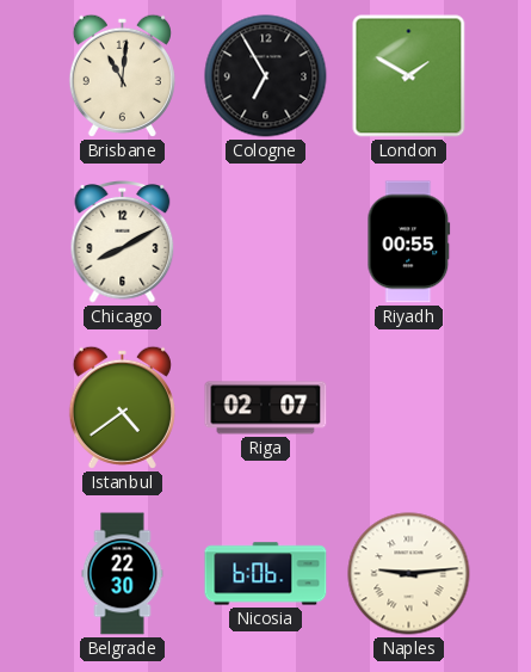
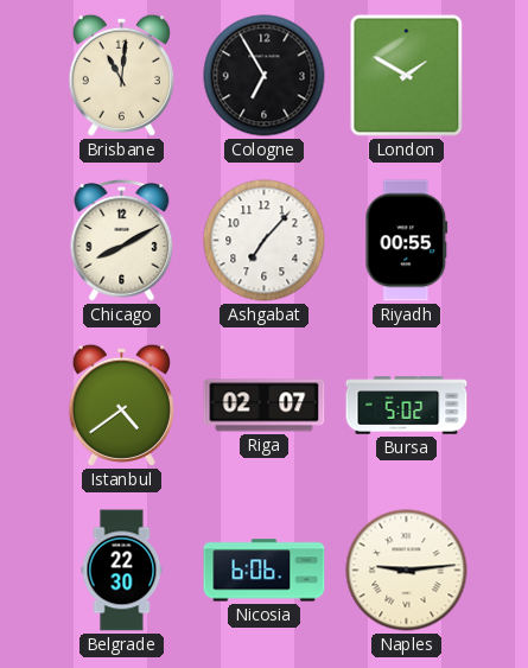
Ashgabat: none -> 7:07
Bursa: none -> 5:02
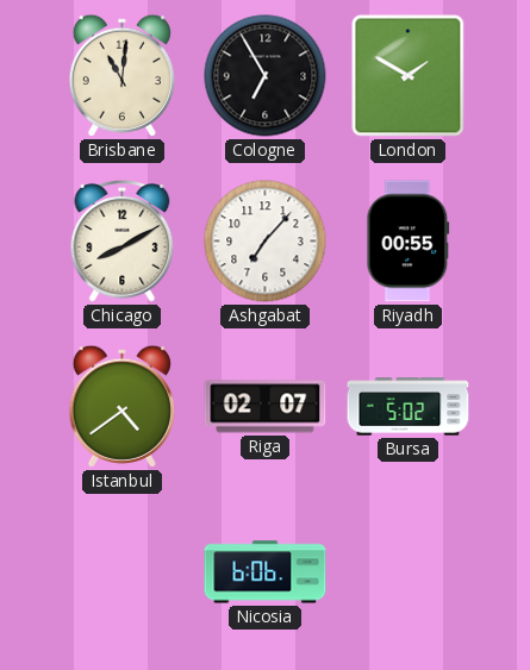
Belgrade: 22:30 -> none
Naples: 9:14 -> none
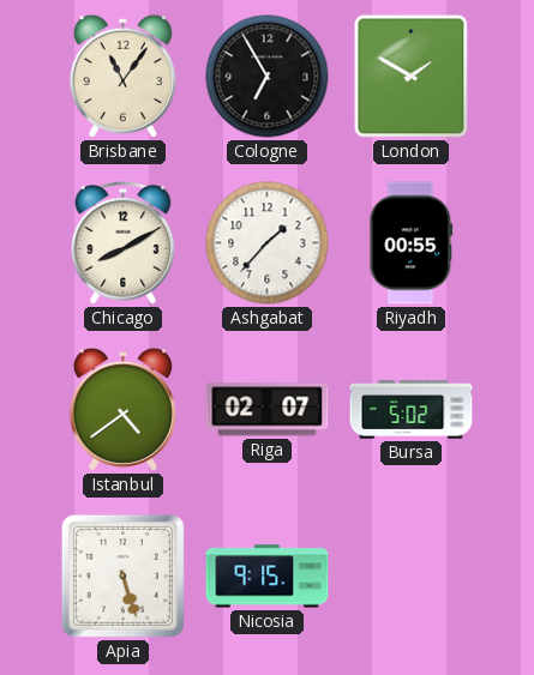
Brisbane: 11:01 -> 11:06
Ashgabat: 7:07 -> 1:37
Apia: none -> 5:27
Nicosia: 6:06 -> 9:15
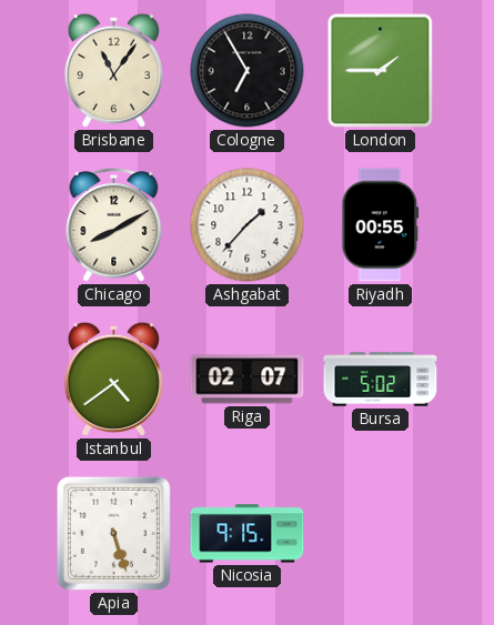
London: 1:50 -> 1:45
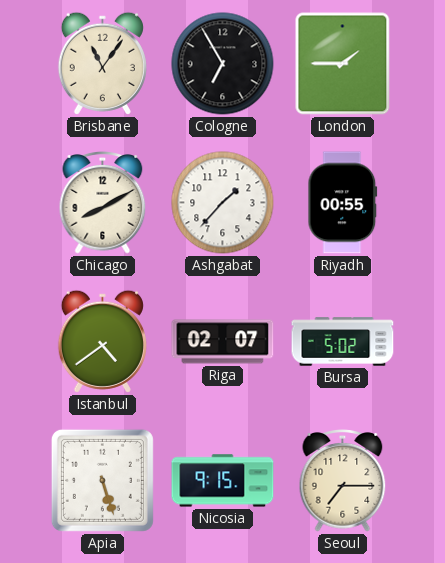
Seoul: none -> 7:15
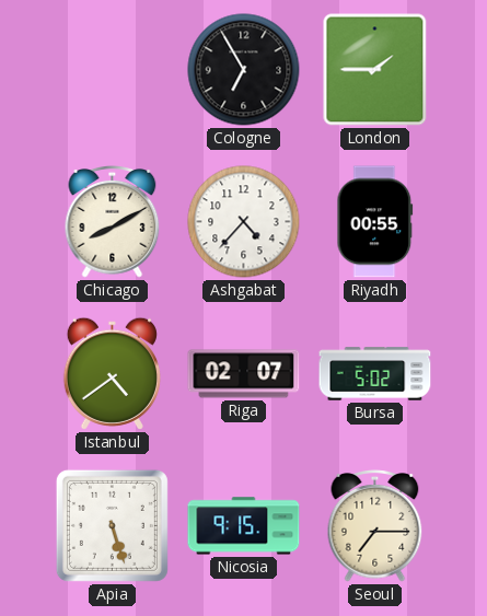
Brisbane: 11:06 -> none
Ashgabat: 1:37 -> 4:37
